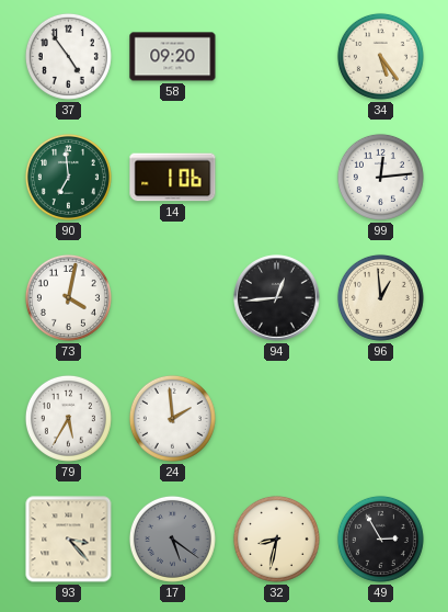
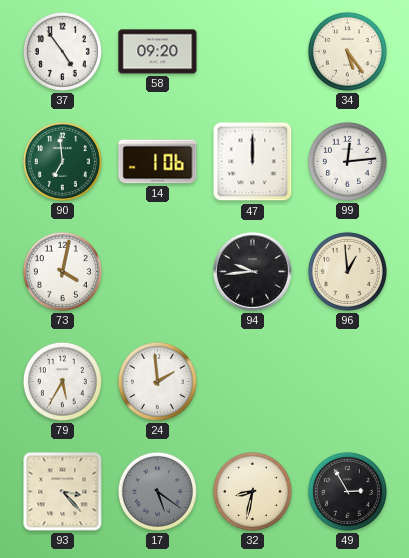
47: none -> 12:00
94: 12:44 -> 9:44
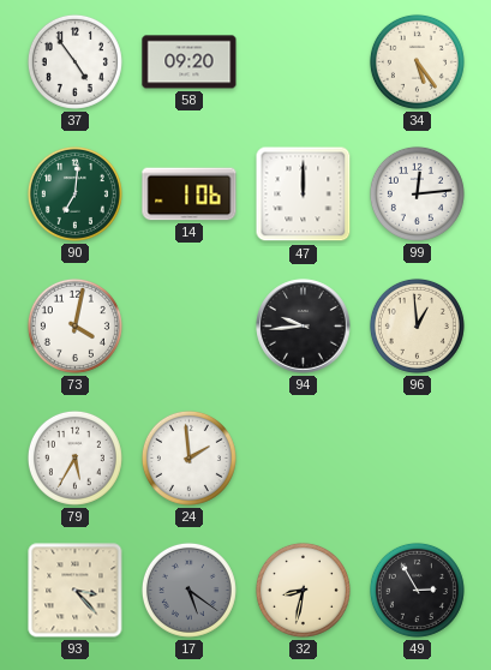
90: 6:59 -> 7:01
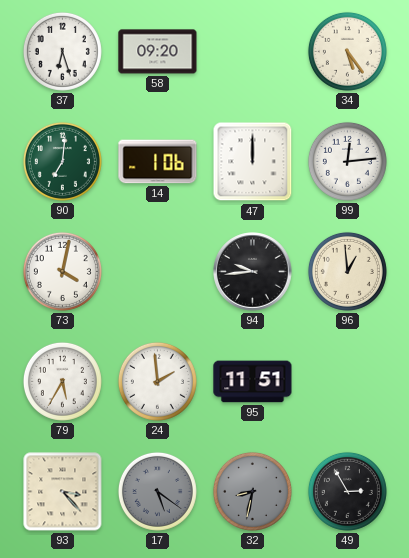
37: 4:54 -> 6:27
95: none -> 11:51
32 dial: cream -> grey
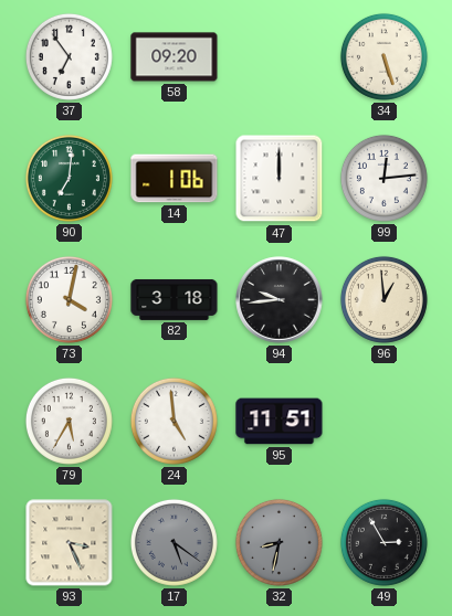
37: 6:27 -> 6:54
34: 5:24 -> 5:27
82: none -> 3:18
24: 1:59 -> 4:59
93: 3:23 -> 3:26
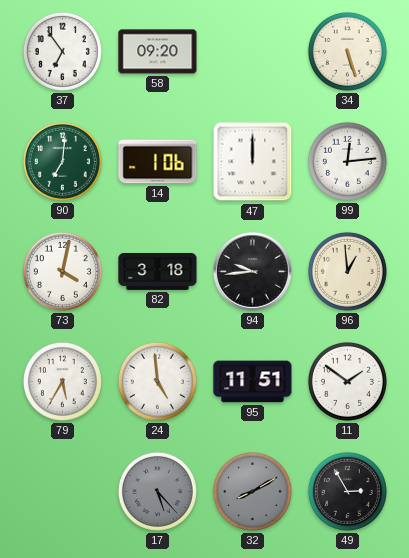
11: none -> 1:51
93: 3:26 -> none
17: 5:21 -> 5:23
32: 8:32 -> 8:10
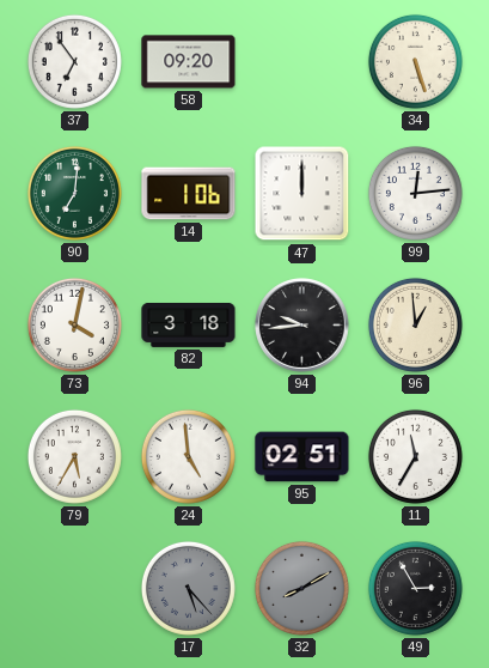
95: 11:51 -> 02:51
11: 1:51 -> 11:35
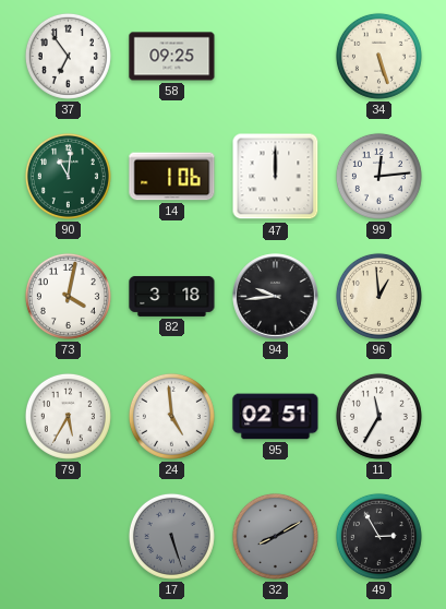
58: 09:20 -> 09:25
90: 7:01 -> 11:01
17: 5:23 -> 5:27
